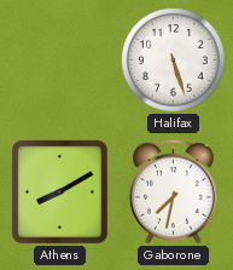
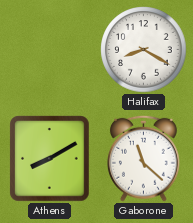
Halifax: 5:27 -> 8:20
Gaborone: 7:32 -> 11:22
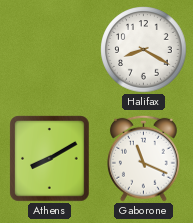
Gaborone: 11:22 -> 11:19
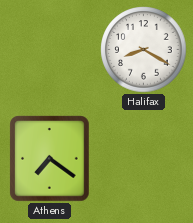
Athens: 8:10 -> 7:21
Gaborone: 11:19 -> none
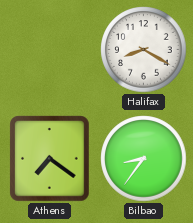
Bilbao: none -> 8:36
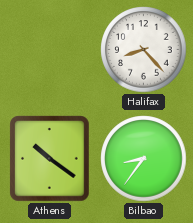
Halifax: 8:20 -> 8:23
Athens: 7:21 -> 10:21
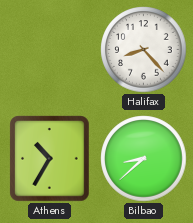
Athens: 10:21 -> 10:35
Bilbao: 8:36 -> 8:38
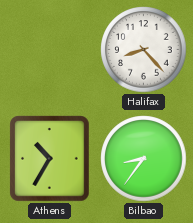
Bilbao: 8:38 -> 8:36
